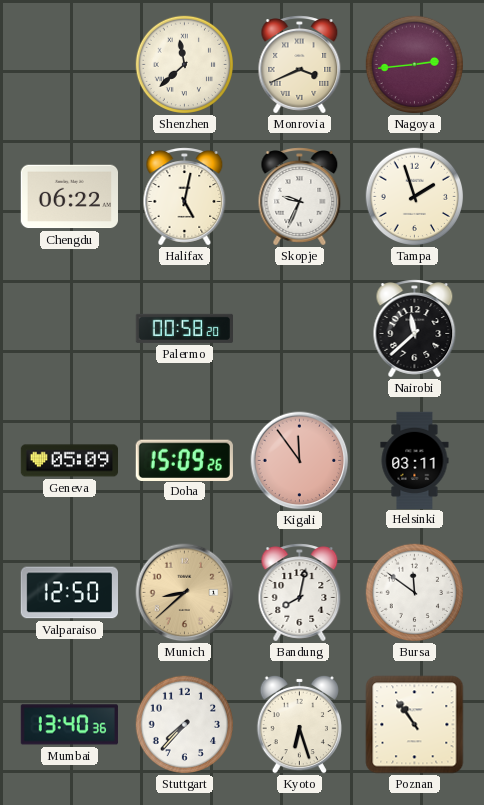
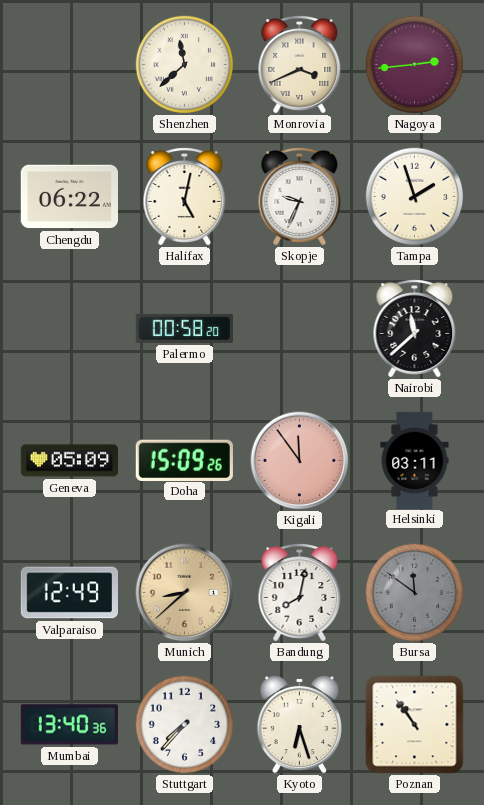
Valparaiso: 12:50 -> 12:49
Bursa dial: white -> grey
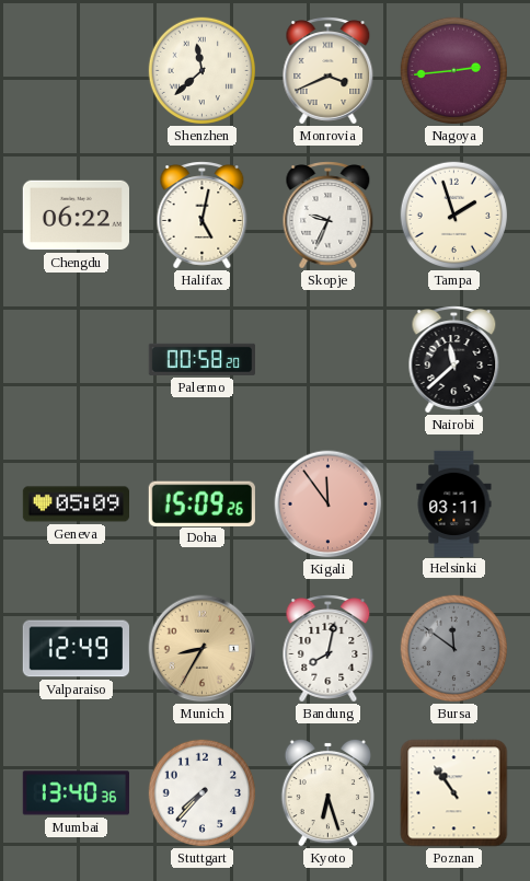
Munich: 8:38 -> 8:35
